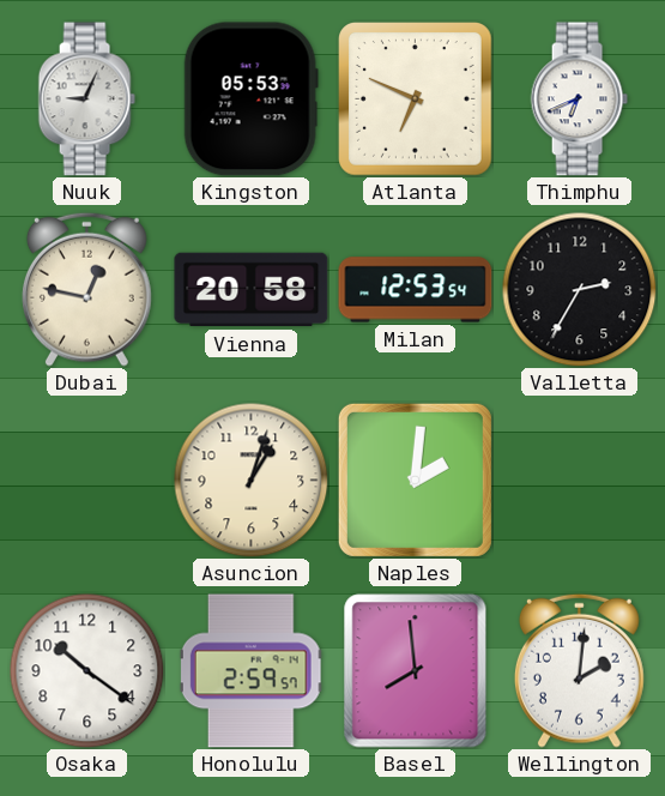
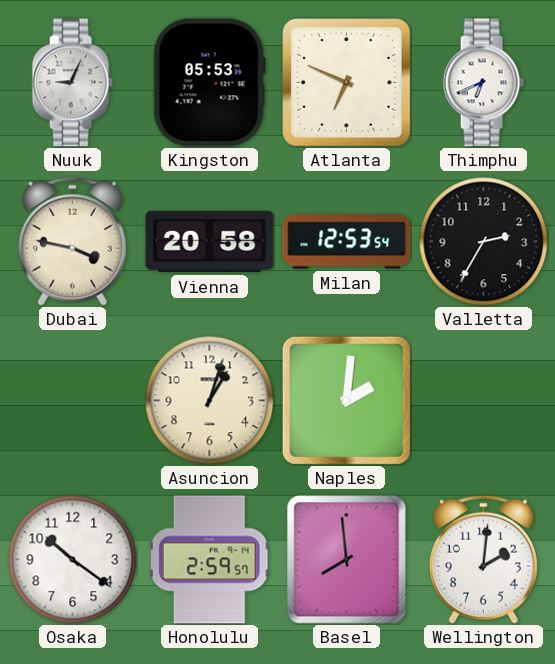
Dubai: 12:47 -> 3:47
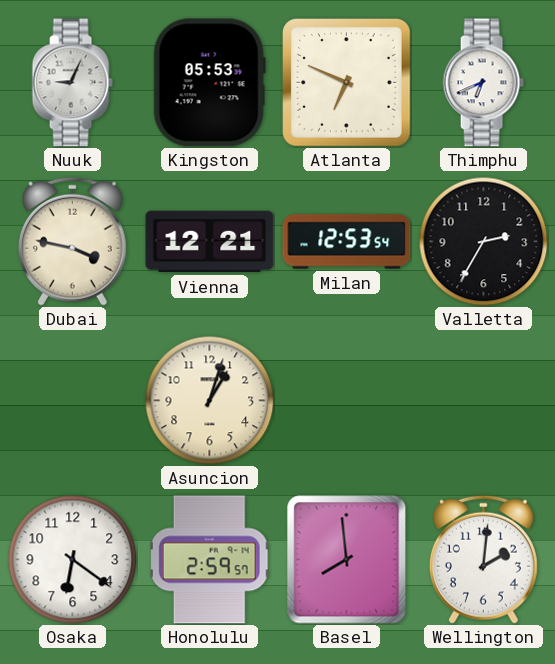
Vienna: 20:58 -> 12:21
Naples: 2:01 -> none
Osaka: 10:21 -> 6:21
